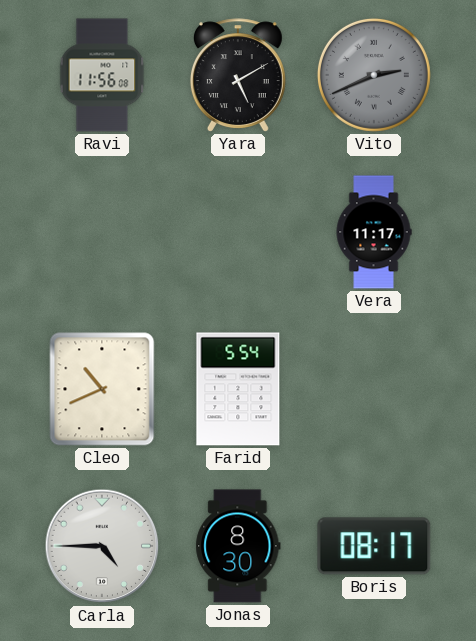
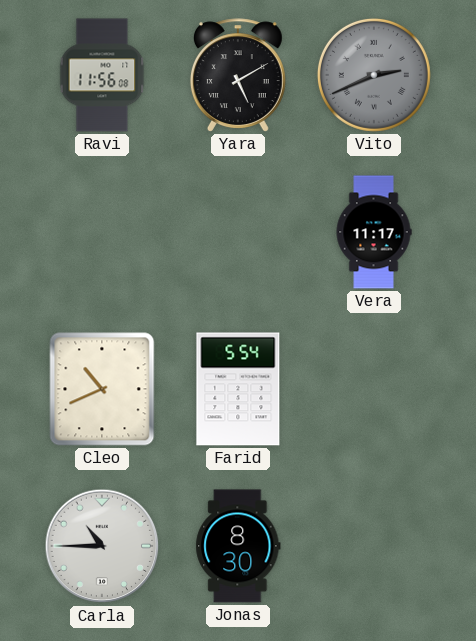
Carla: 4:45 -> 10:45
Boris: 08:17 -> none
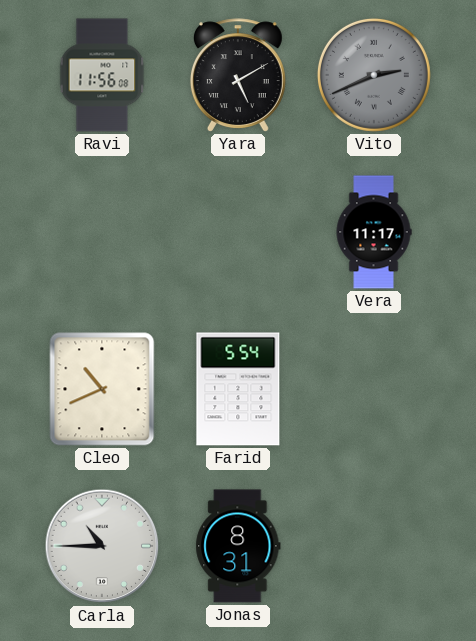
Jonas: 8:30 -> 8:31
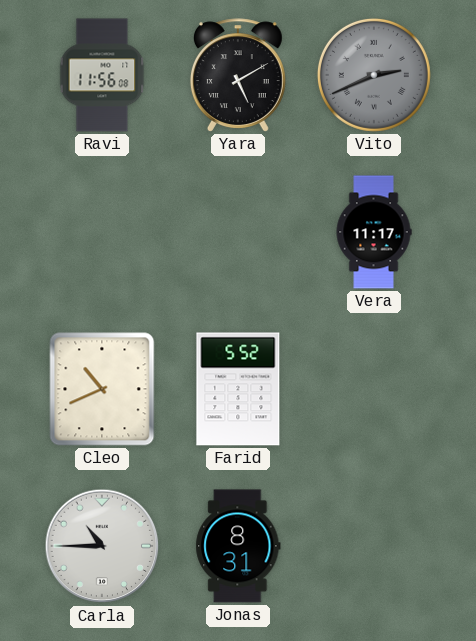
Farid: 5:54 -> 5:52
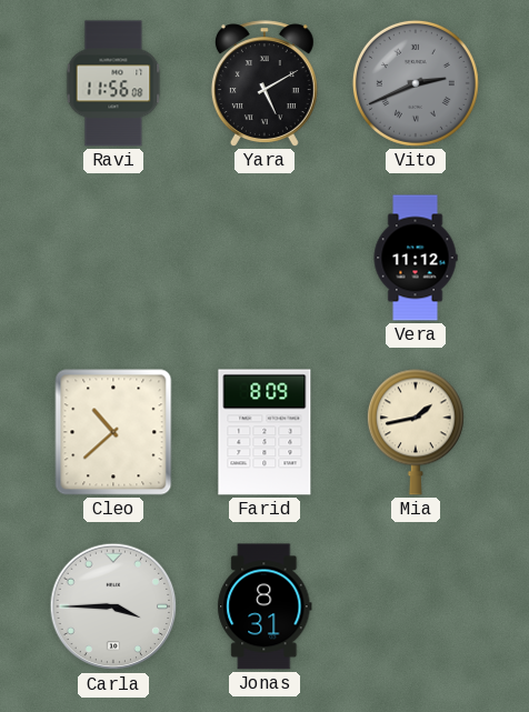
Vera: 11:17 -> 11:12
Cleo: 10:41 -> 10:38
Farid: 5:52 -> 8:09
Mia: none -> 1:43
Carla: 10:45 -> 3:45
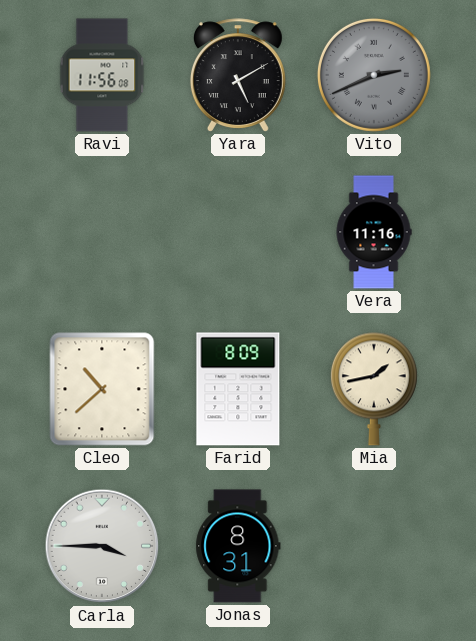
Vera: 11:12 -> 11:16
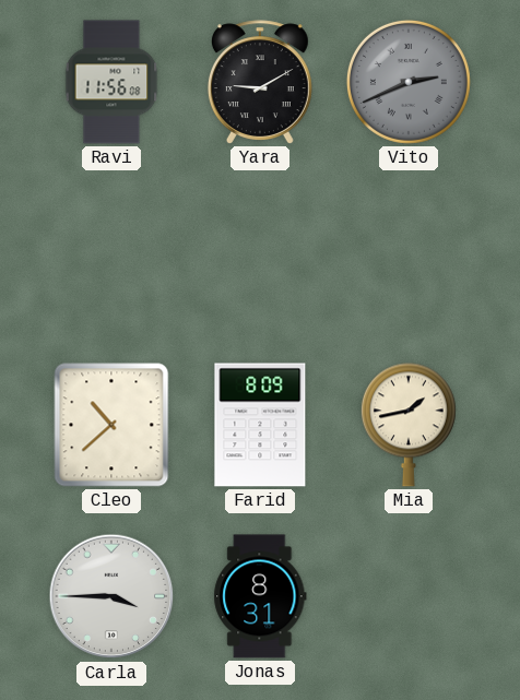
Yara: 5:10 -> 9:10
Vera: 11:16 -> none
